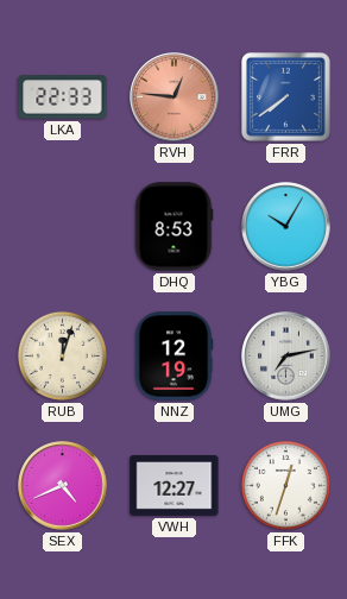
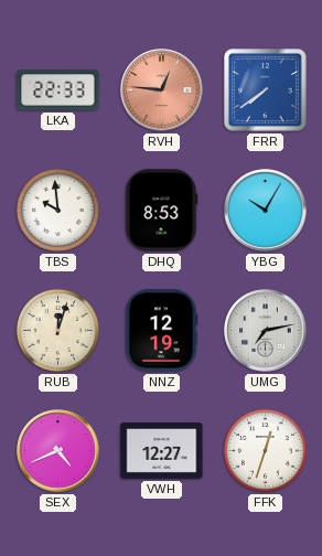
TBS: none -> 9:59
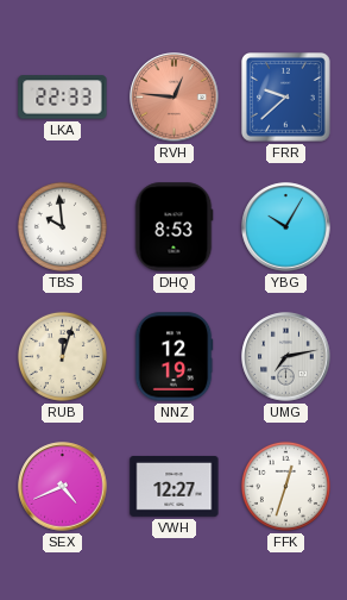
FRR: 7:39 -> 9:38
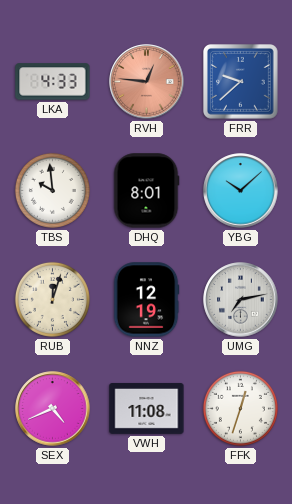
LKA: 22:33 -> 4:33
DHQ: 8:53 -> 8:01
YBG: 10:05 -> 10:08
VWH: 12:27 -> 11:08
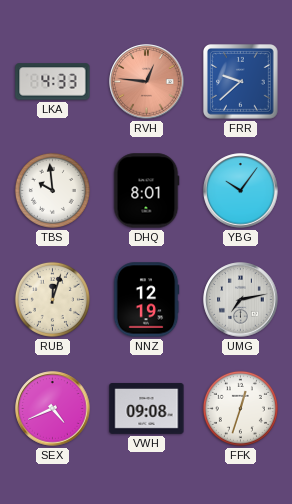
YBG: 10:08 -> 10:06
VWH: 11:08 -> 09:08
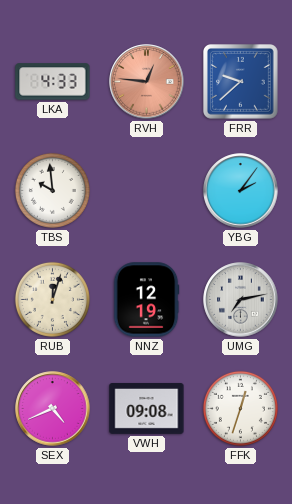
DHQ: 8:01 -> none
YBG: 10:06 -> 2:06
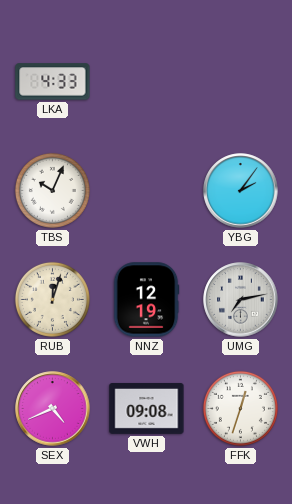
RVH: 12:46 -> none
FRR: 9:38 -> none
TBS: 9:59 -> 10:04
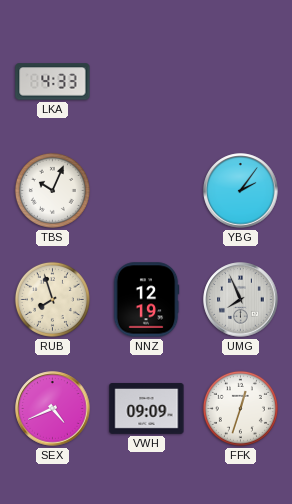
RUB: 12:03 -> 7:57
UMG: 7:13 -> 7:56
VWH: 09:08 -> 09:09
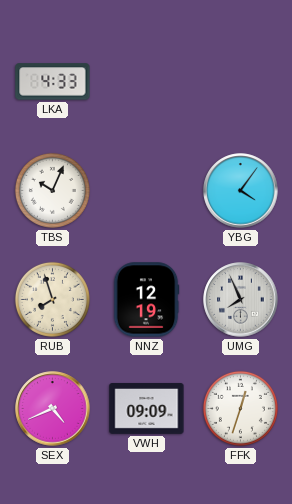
YBG: 2:06 -> 4:06
